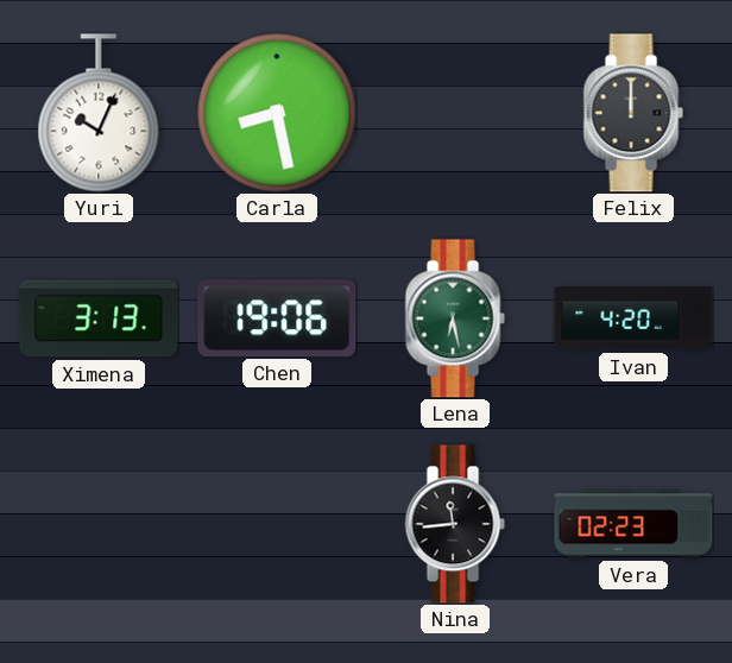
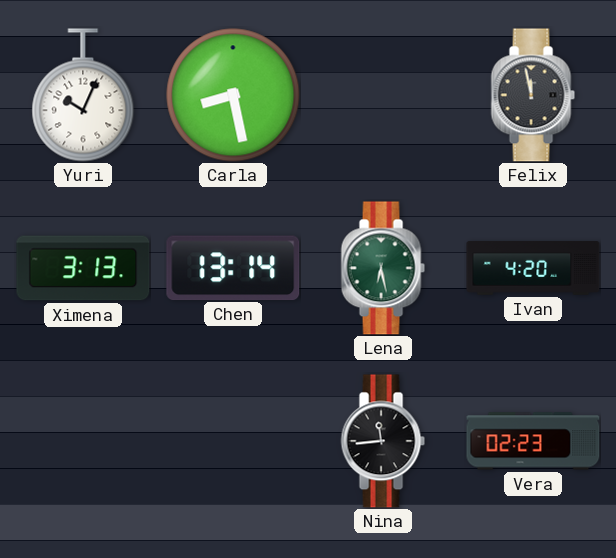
Felix: 12:00 -> 11:58
Chen: 19:06 -> 13:14
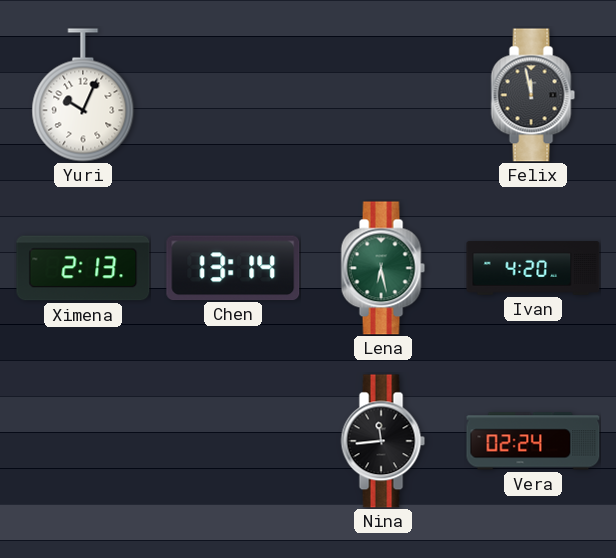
Carla: 8:28 -> none
Ximena: 3:13 -> 2:13
Vera: 02:23 -> 02:24
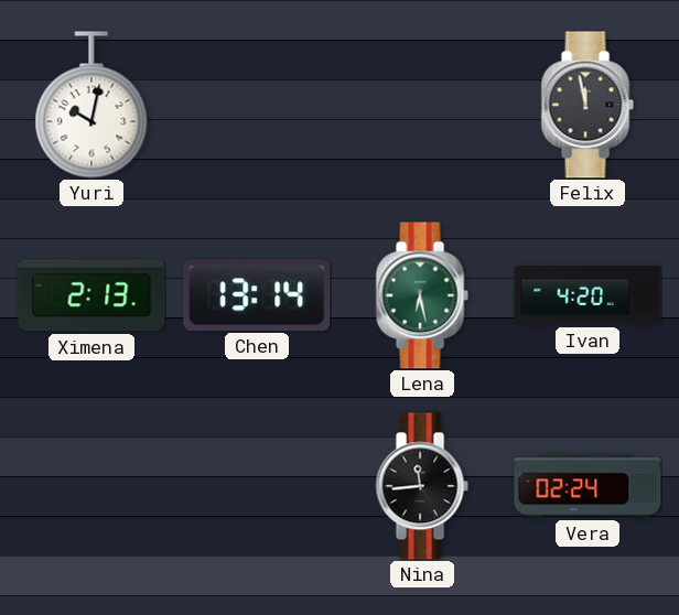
Yuri: 10:04 -> 10:02
